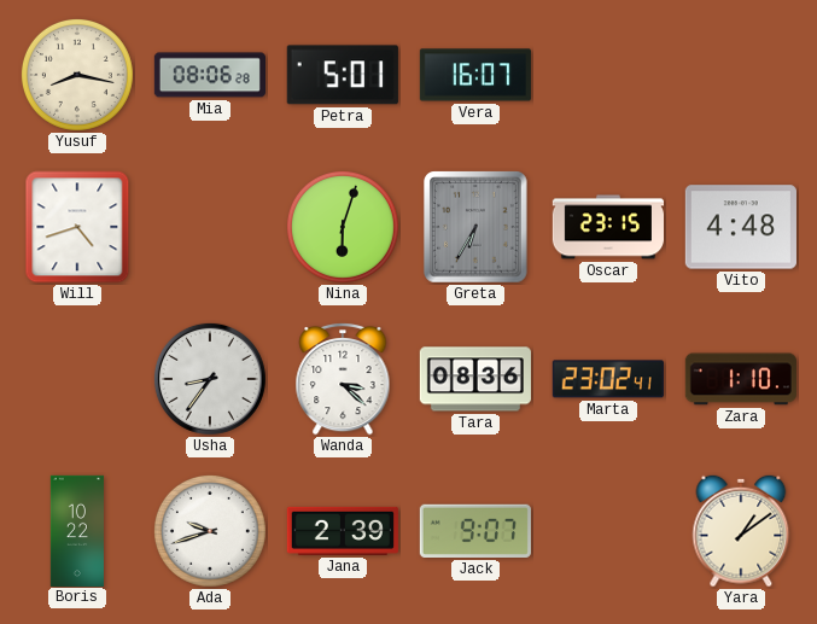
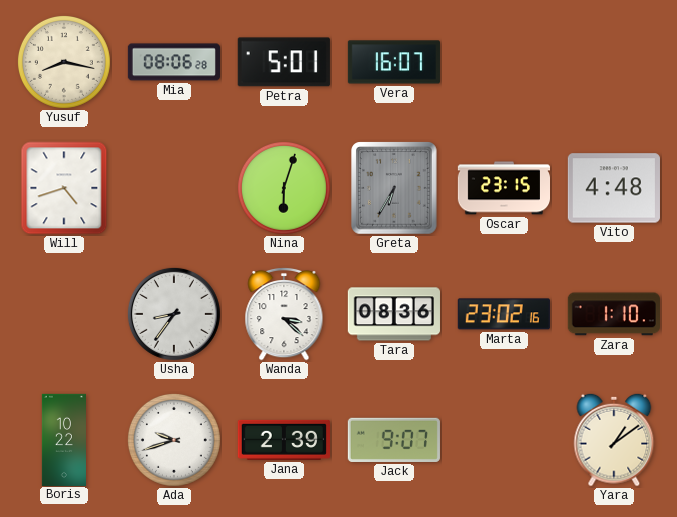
Marta: 23:02:41 -> 23:02:16
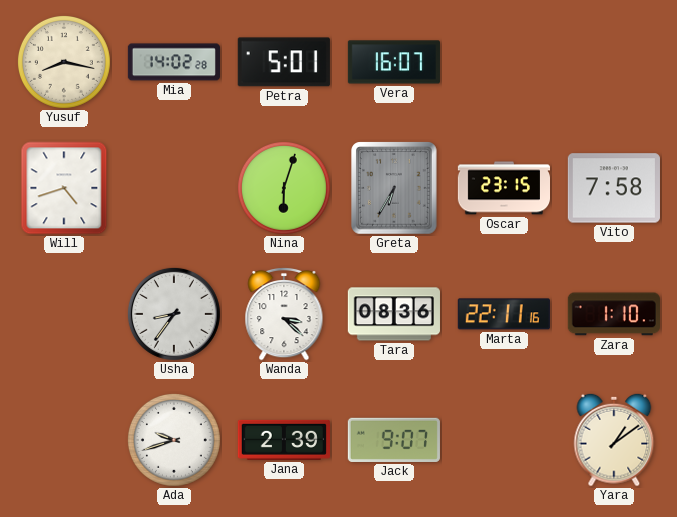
Mia: 08:06 -> 14:02
Vito: 4:48 -> 7:58
Marta: 23:02 -> 22:11
Boris: 10:22 -> none
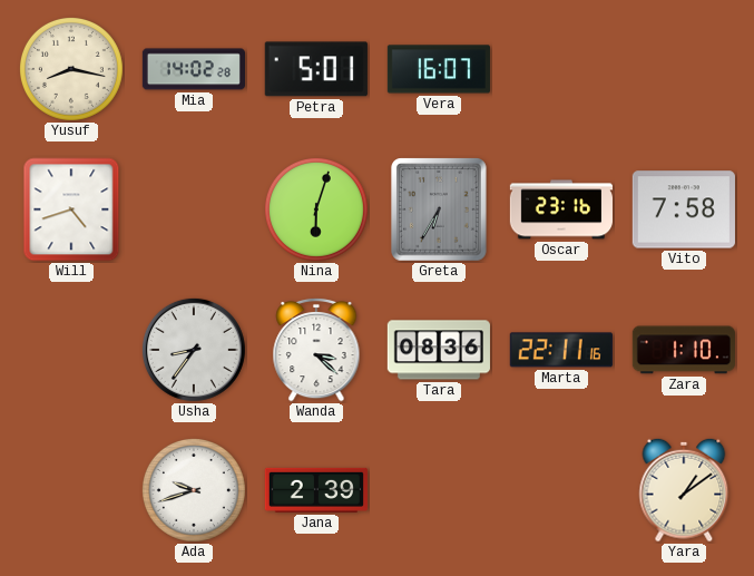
Oscar: 23:15 -> 23:16
Jack: 9:07 -> none
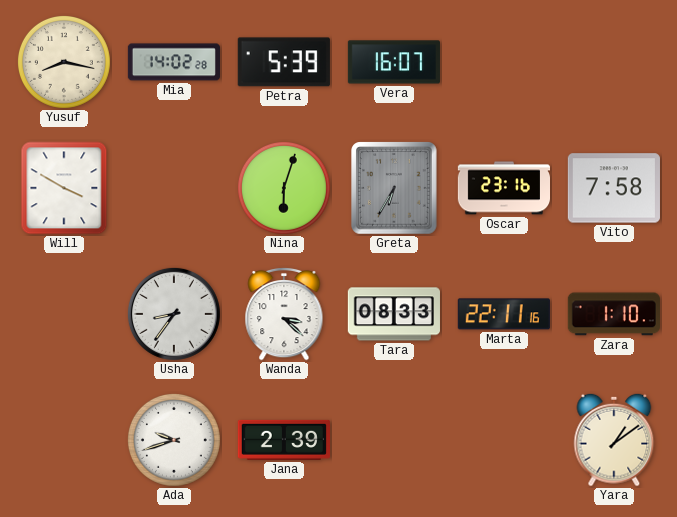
Petra: 5:01 -> 5:39
Will: 4:42 -> 3:50
Tara: 08:36 -> 08:33
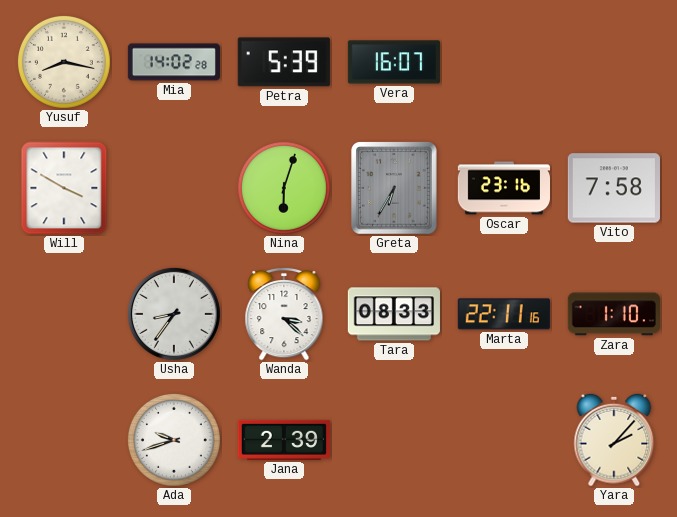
Yara: 1:09 -> 2:07
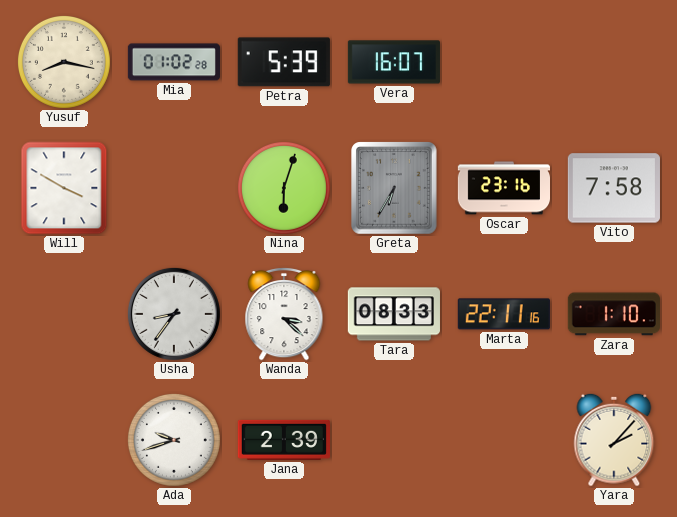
Mia: 14:02 -> 01:02
